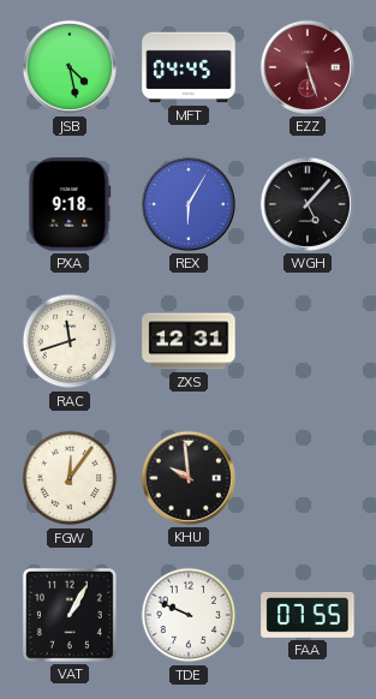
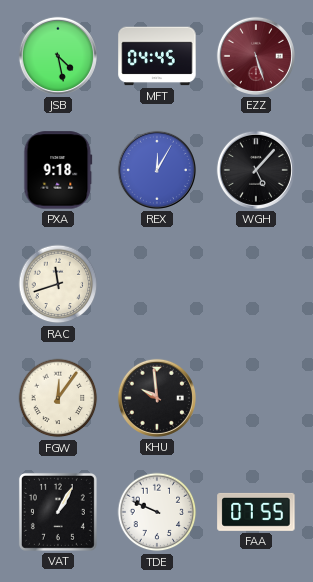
REX: 6:05 -> 12:05
ZXS: 12:31 -> none
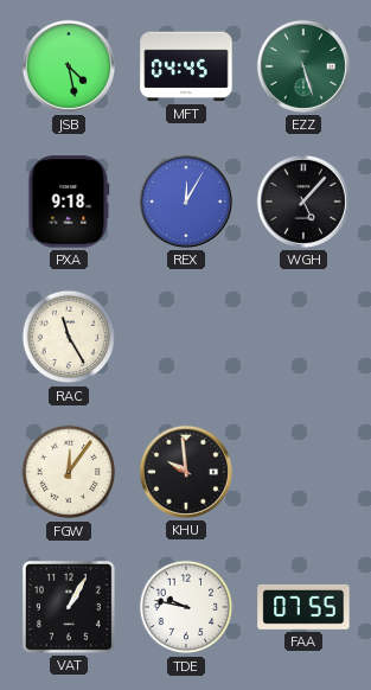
EZZ dial: burgundy -> green
RAC: 11:42 -> 11:25
TDE: 9:49 -> 9:47
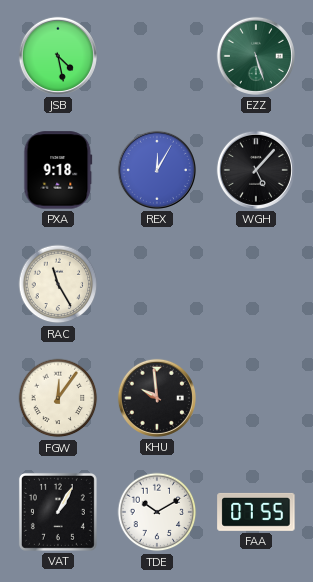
MFT: 04:45 -> none
TDE: 9:47 -> 10:10
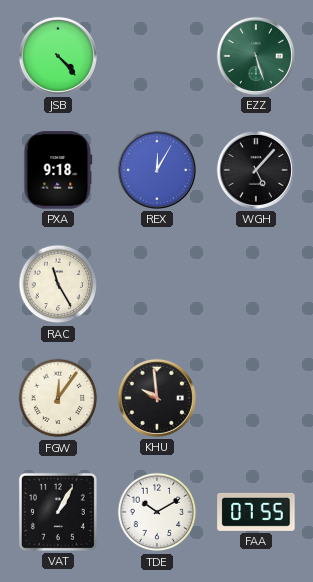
JSB: 4:28 -> 4:23
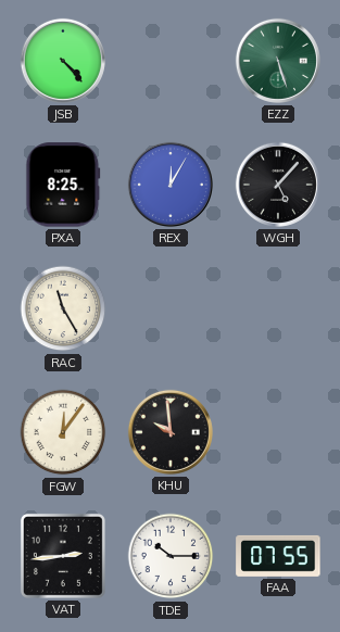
PXA: 9:18 -> 8:25
VAT: 1:05 -> 2:44
TDE: 10:10 -> 10:15
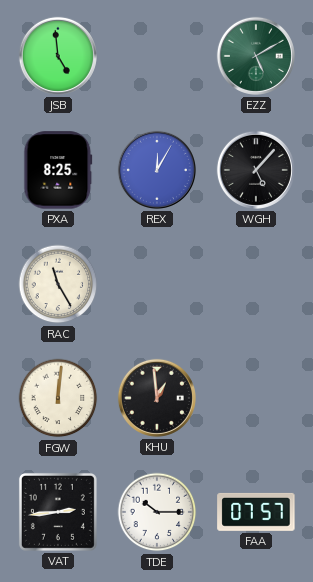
JSB: 4:23 -> 4:59
EZZ: 5:27 -> 5:10
FGW: 12:06 -> 12:01
KHU: 9:59 -> 12:59
FAA: 07:55 -> 07:57
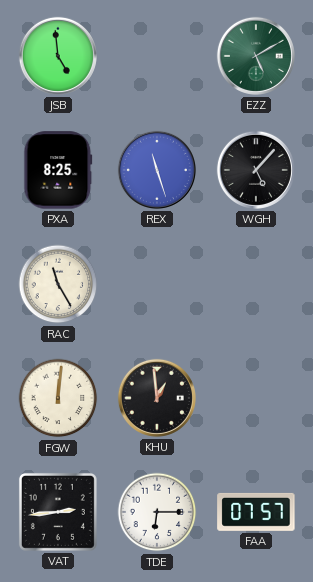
REX: 12:05 -> 11:27
TDE: 10:15 -> 6:15
